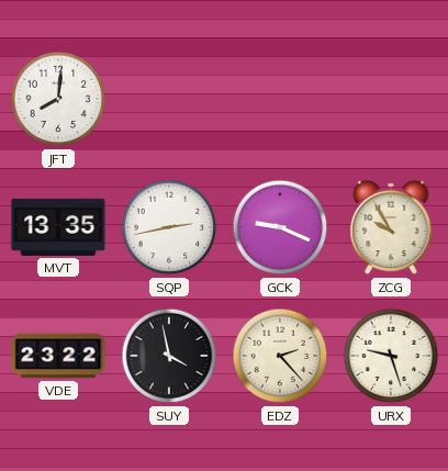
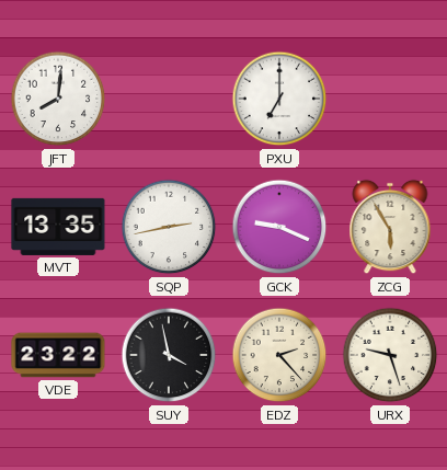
PXU: none -> 7:00
ZCG: 9:55 -> 5:55
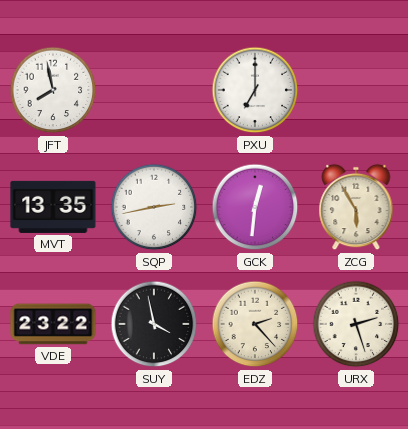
JFT: 8:01 -> 7:58
GCK: 9:19 -> 12:31
URX: 9:27 -> 2:27
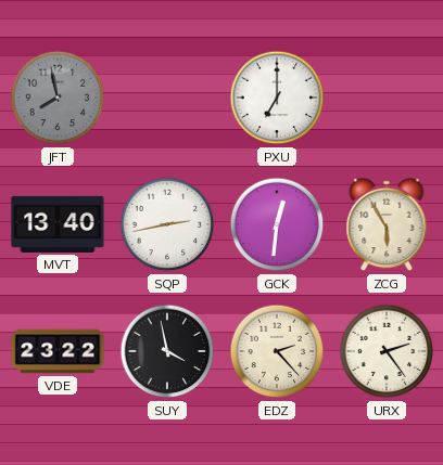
JFT dial: white -> grey
MVT: 13:35 -> 13:40
URX: 2:27 -> 2:24
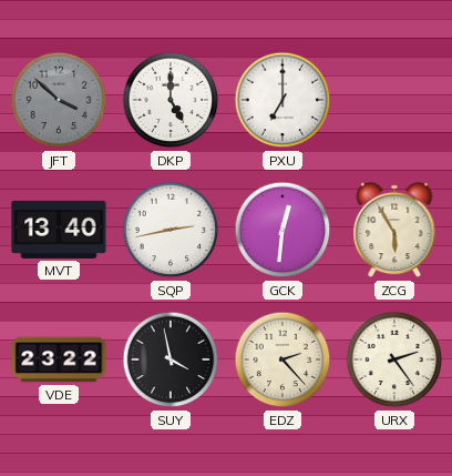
JFT: 7:58 -> 3:52
DKP: none -> 5:00
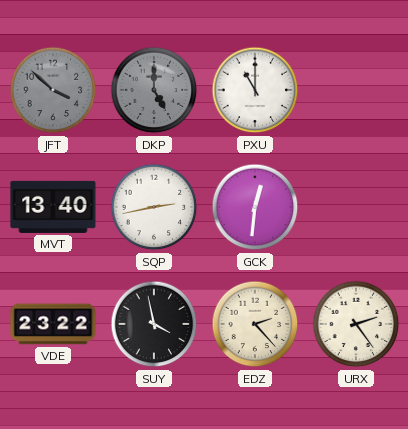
DKP dial: white -> grey
PXU: 7:00 -> 11:00
ZCG: 5:55 -> none
